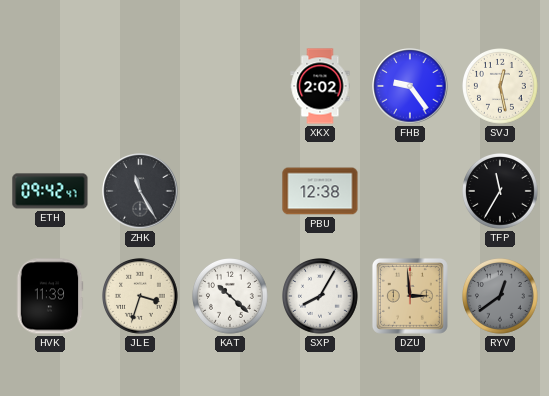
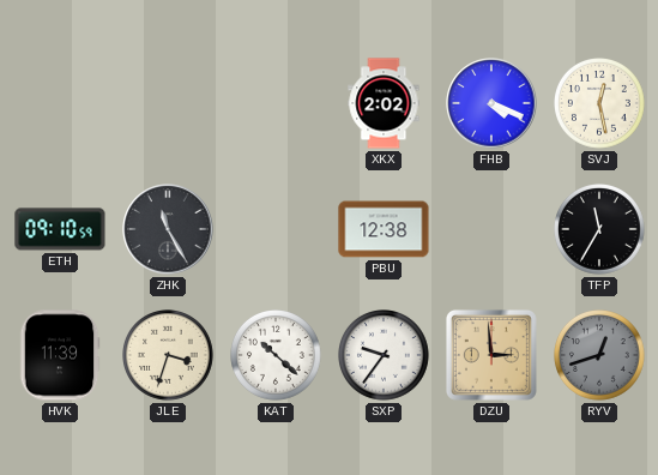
FHB: 9:24 -> 4:19
ETH: 09:42 -> 09:10
SXP: 8:05 -> 9:36
RYV: 12:39 -> 12:42
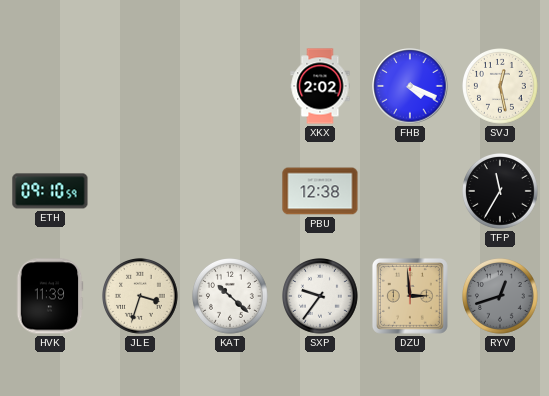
ZHK: 11:25 -> none
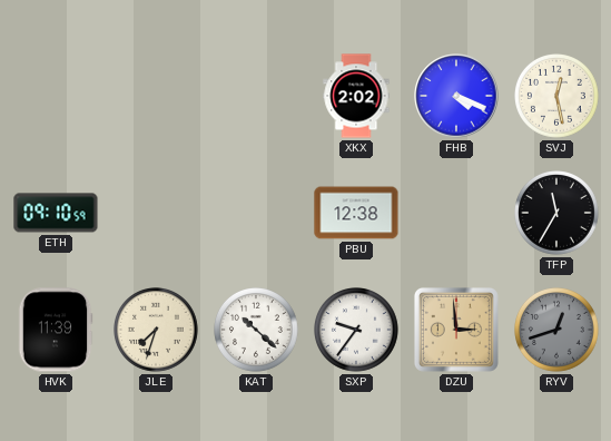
JLE: 3:33 -> 7:33
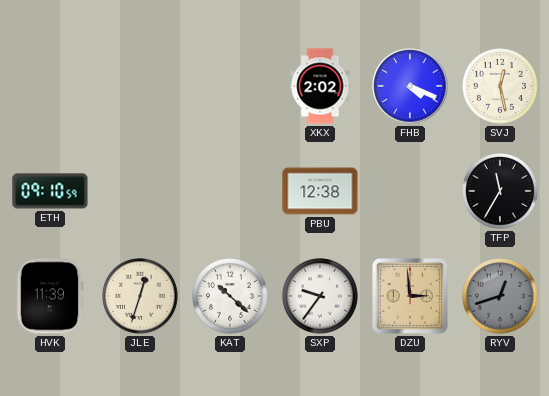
JLE: 7:33 -> 12:33
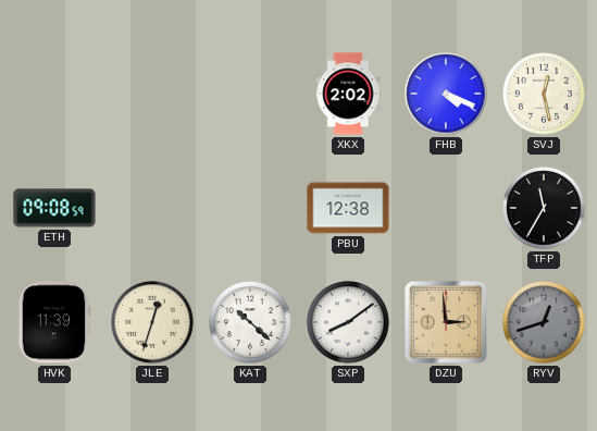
ETH: 09:10 -> 09:08
SXP: 9:36 -> 8:09
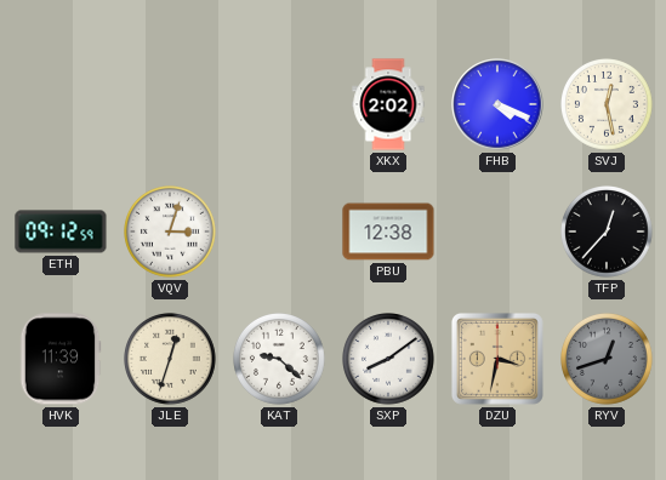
ETH: 09:08 -> 09:12
VQV: none -> 3:03
TFP: 11:35 -> 12:37
KAT: 10:22 -> 9:22
DZU: 2:59 -> 3:32
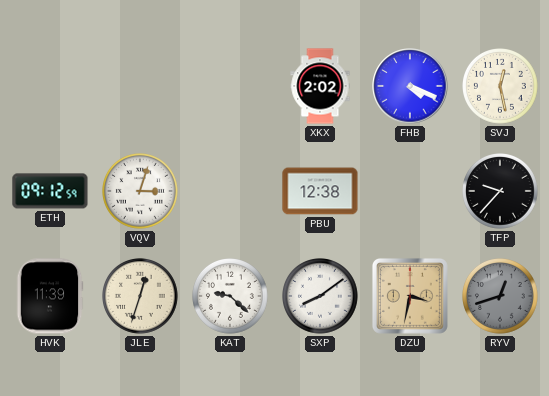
TFP: 12:37 -> 9:37
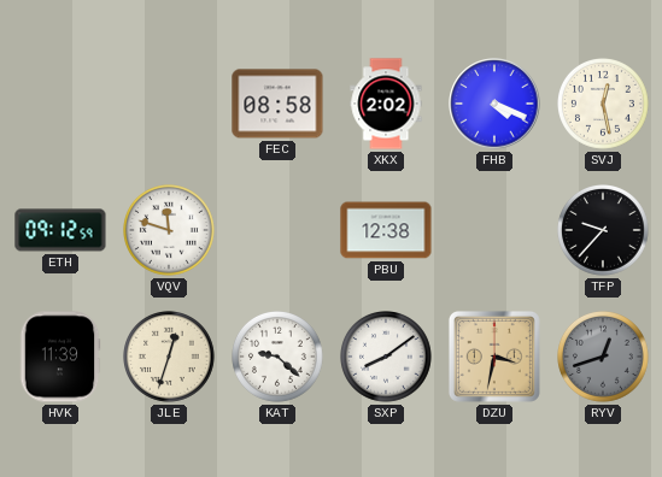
FEC: none -> 08:58
VQV: 3:03 -> 11:48
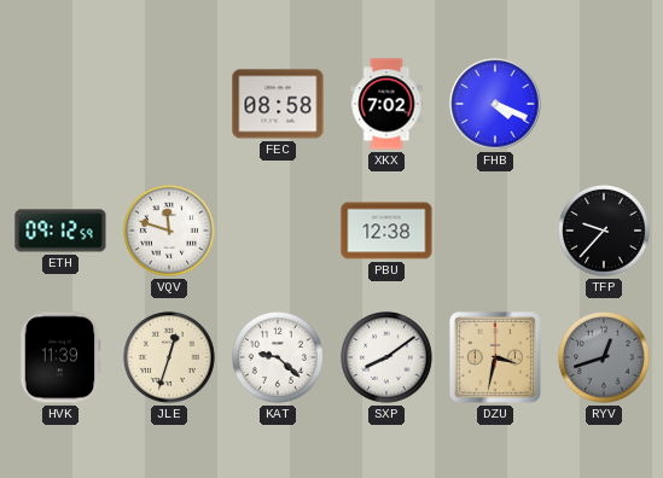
XKX: 2:02 -> 7:02
SVJ: 12:28 -> none
